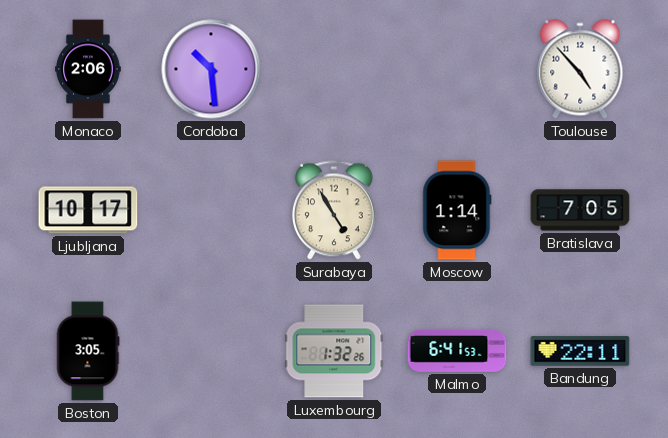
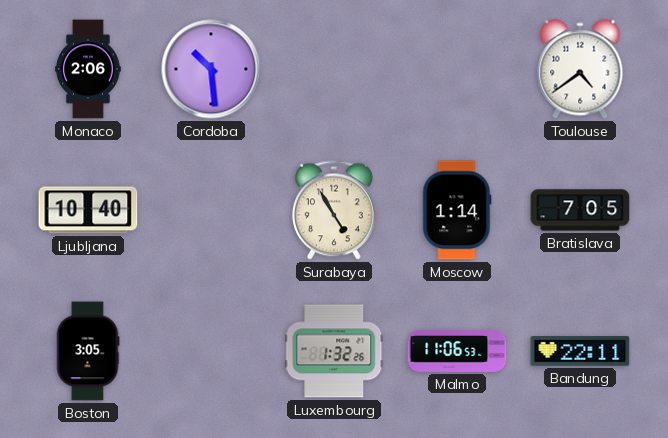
Toulouse: 4:53 -> 4:39
Ljubljana: 10:17 -> 10:40
Malmo: 6:41 -> 11:06
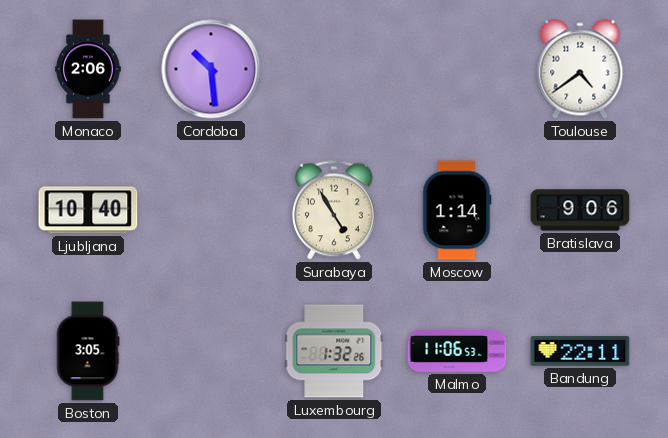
Bratislava: 7:05 -> 9:06
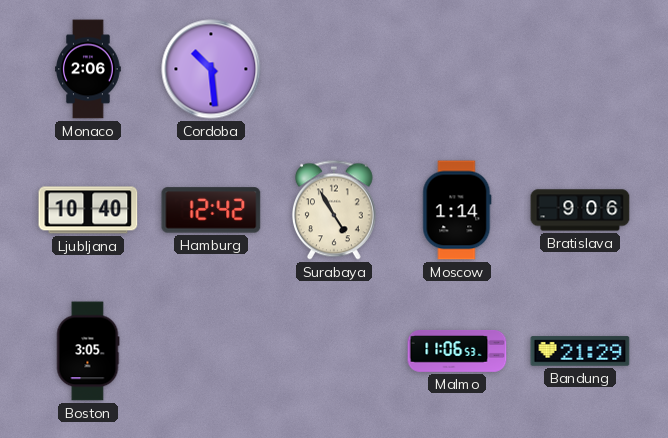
Toulouse: 4:39 -> none
Hamburg: none -> 12:42
Luxembourg: 1:32 -> none
Bandung: 22:11 -> 21:29
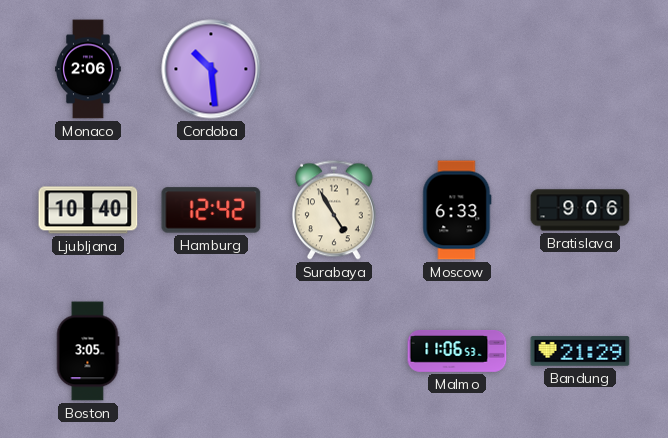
Moscow: 1:14 -> 6:33
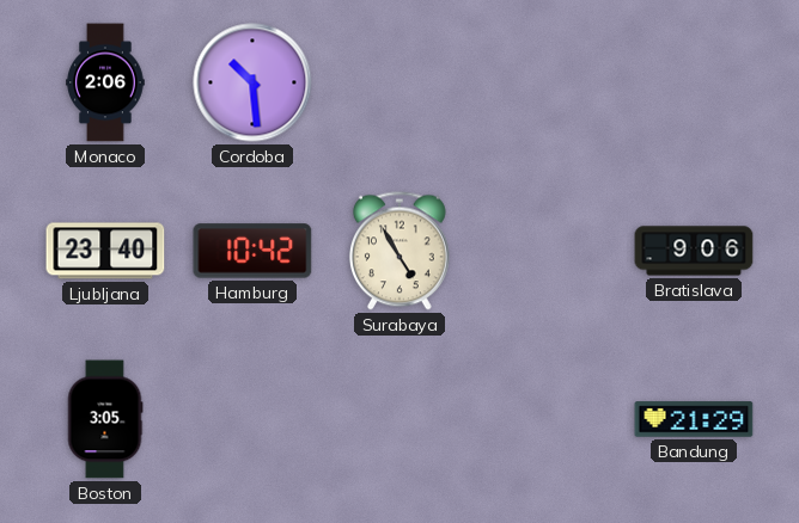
Ljubljana: 10:40 -> 23:40
Hamburg: 12:42 -> 10:42
Moscow: 6:33 -> none
Malmo: 11:06 -> none
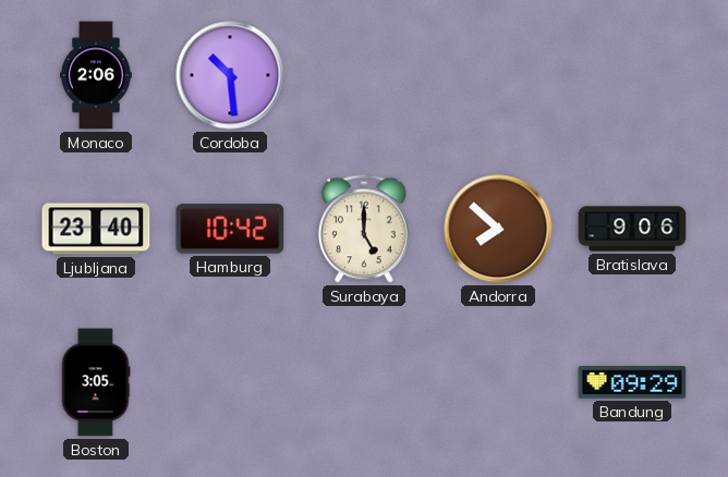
Surabaya: 4:55 -> 5:00
Andorra: none -> 7:52
Bandung: 21:29 -> 09:29
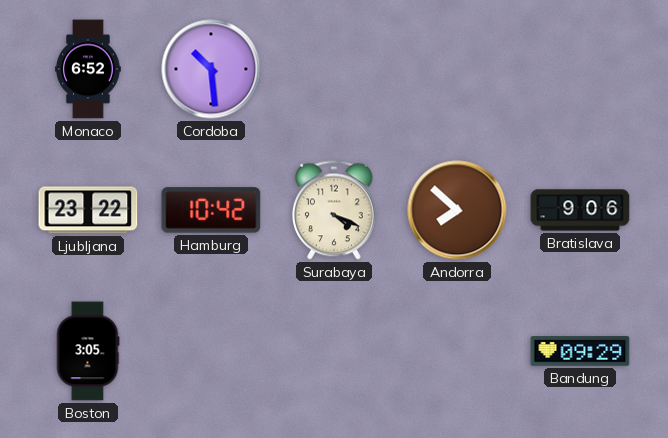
Monaco: 2:06 -> 6:52
Ljubljana: 23:40 -> 23:22
Surabaya: 5:00 -> 4:19
